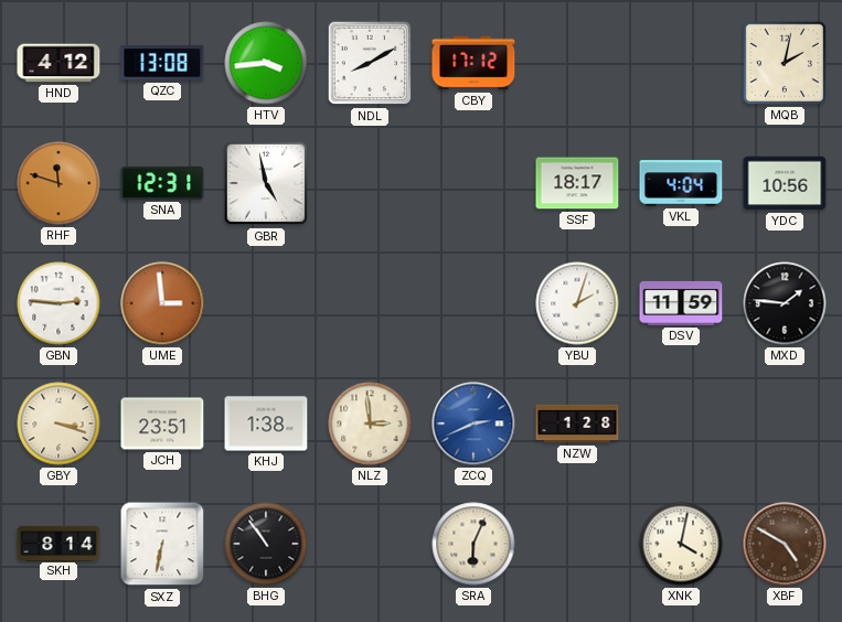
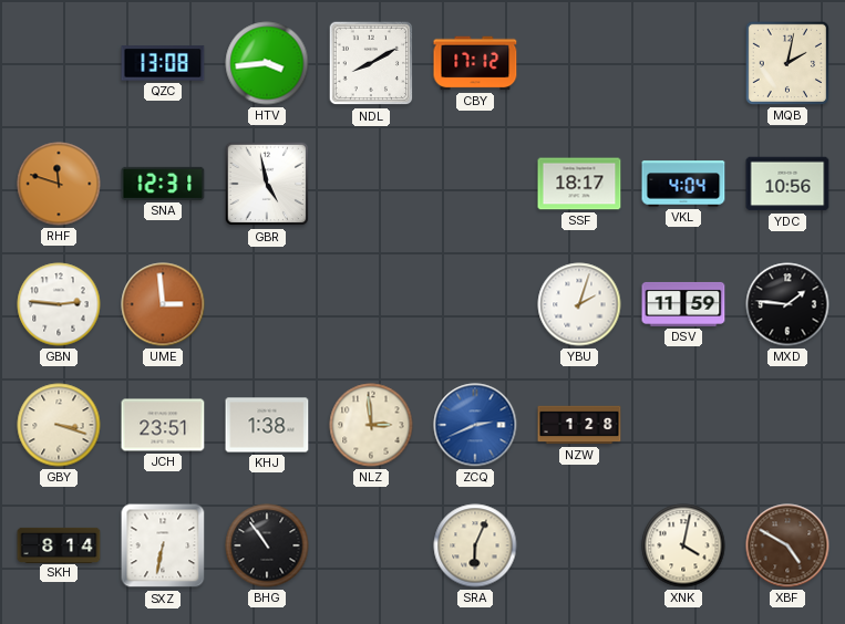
HND: 4:12 -> none
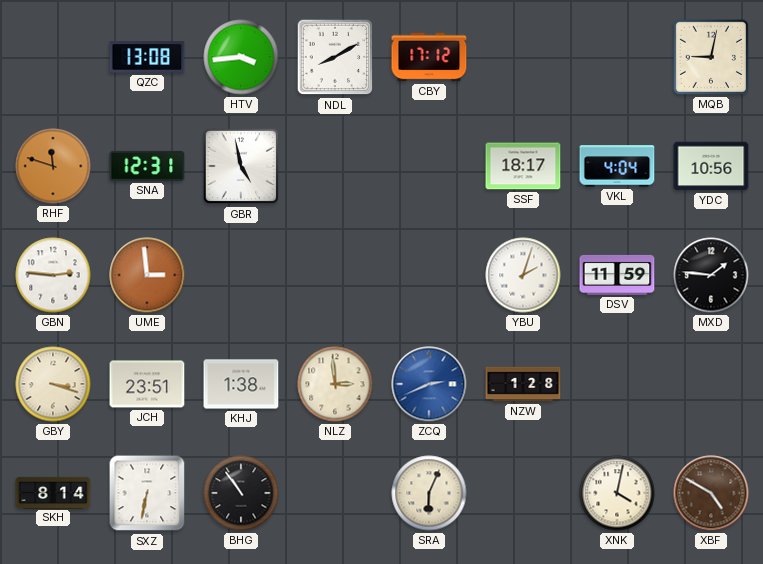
MQB: 2:02 -> 9:02
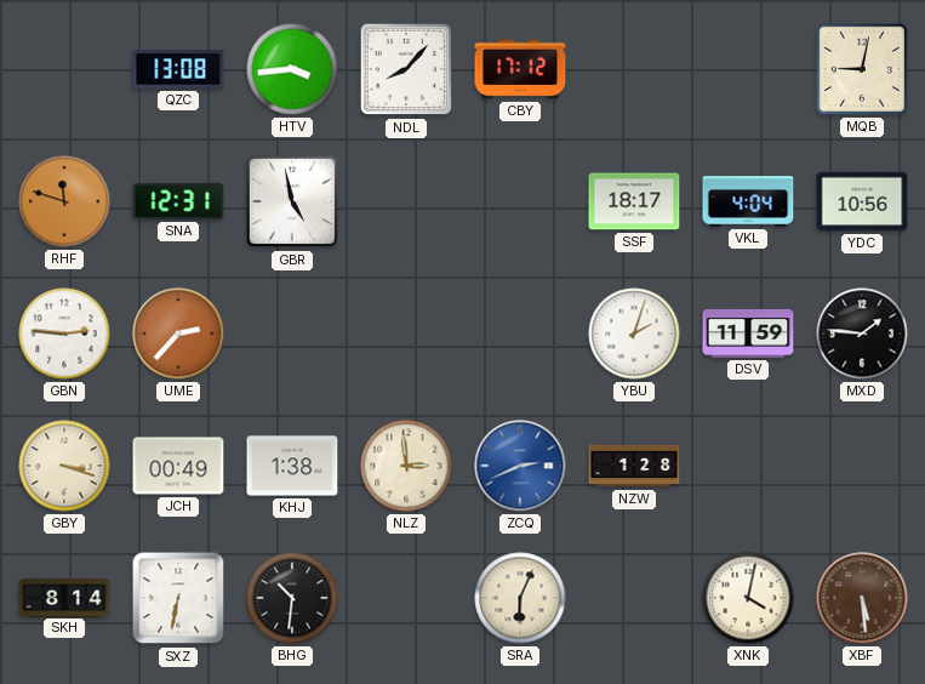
NDL: 8:10 -> 8:07
UME: 2:59 -> 2:37
JCH: 23:51 -> 00:49
BHG: 10:54 -> 10:31
XBF: 4:50 -> 5:29
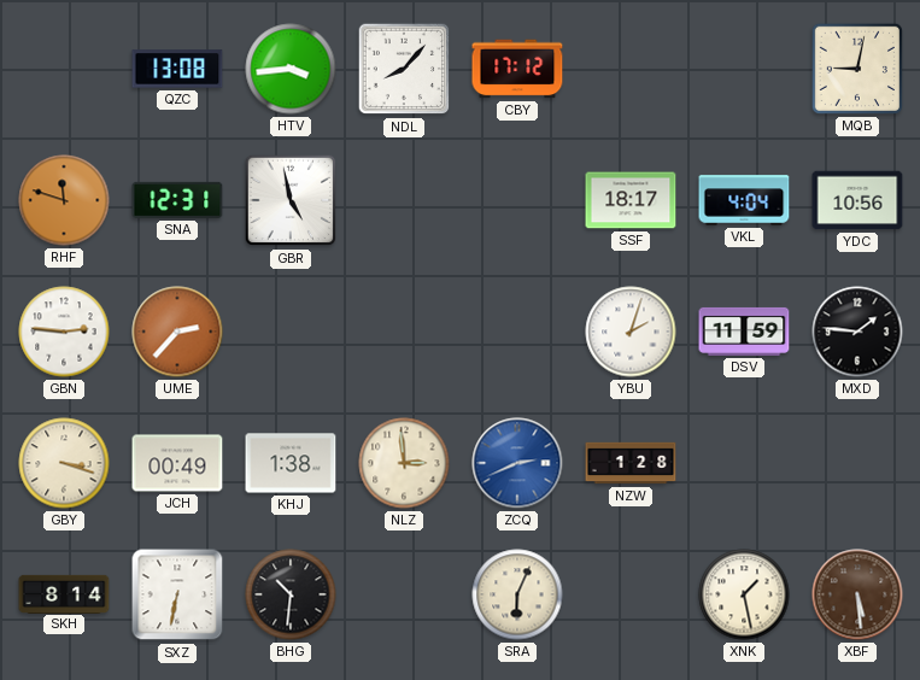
XNK: 4:02 -> 1:28
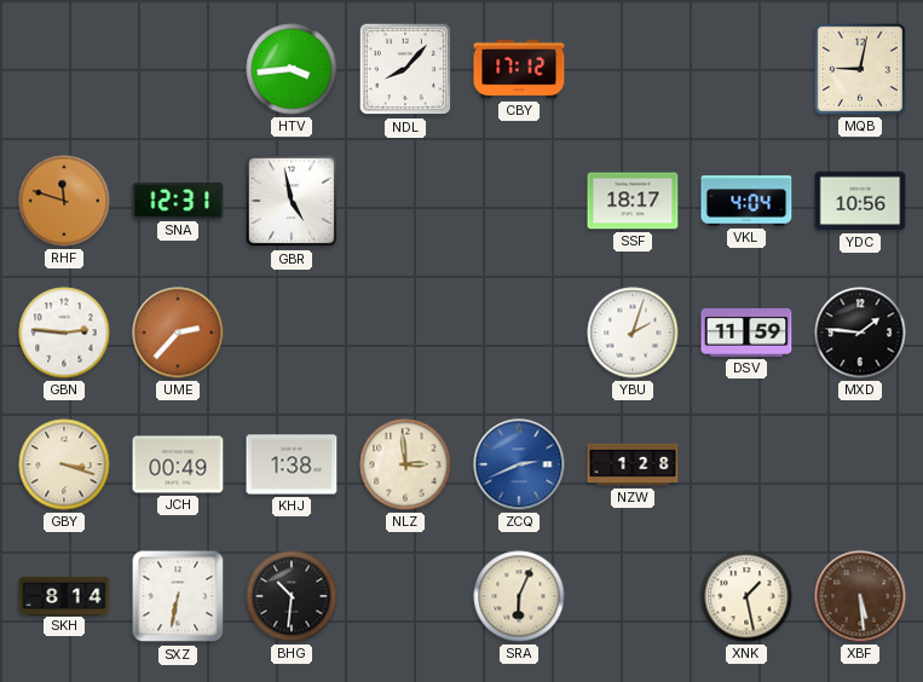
QZC: 13:08 -> none
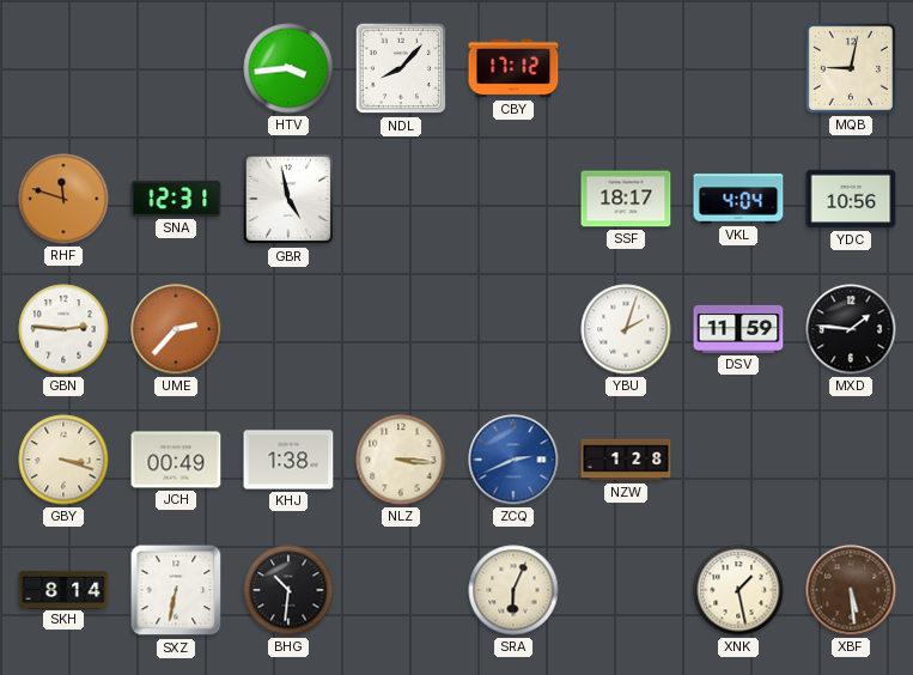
NLZ: 2:59 -> 3:16
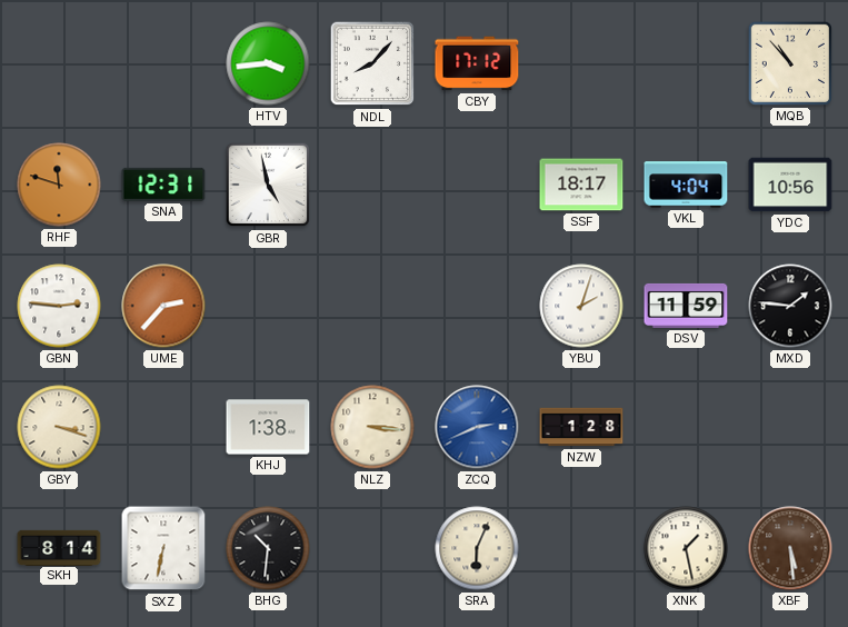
MQB: 9:02 -> 10:53
JCH: 00:49 -> none
